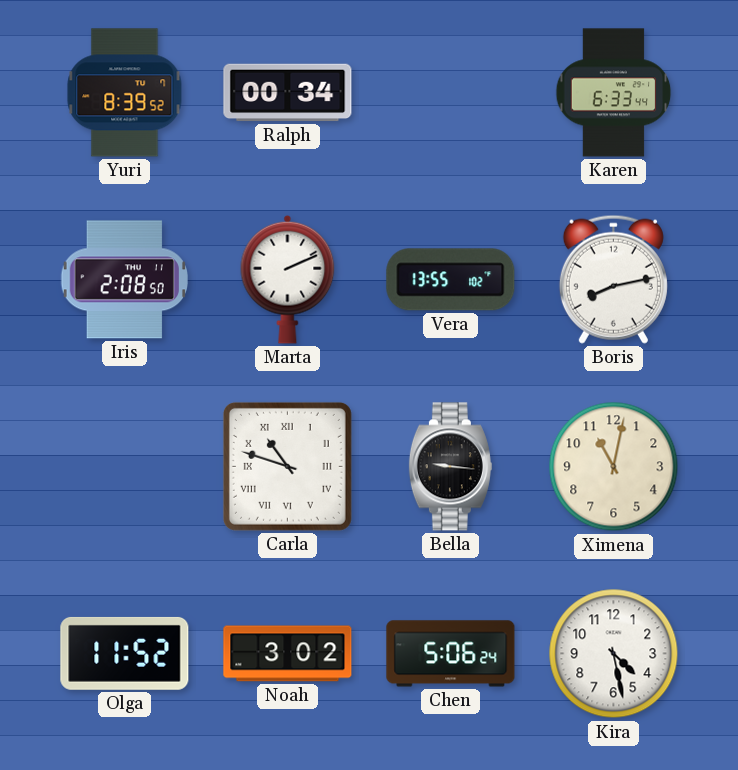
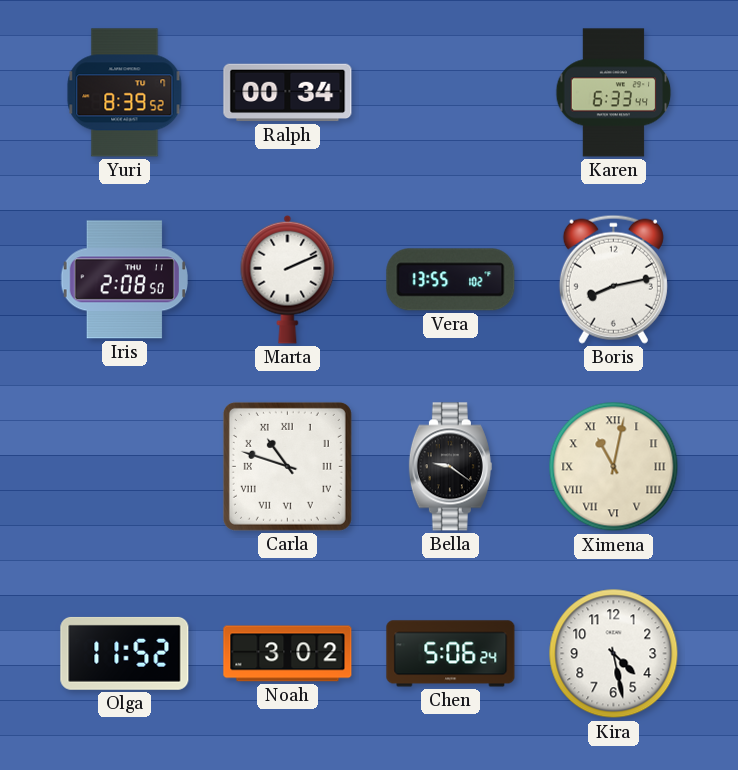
Bella: 9:16 -> 9:21
Ximena numerals: Arabic -> Roman
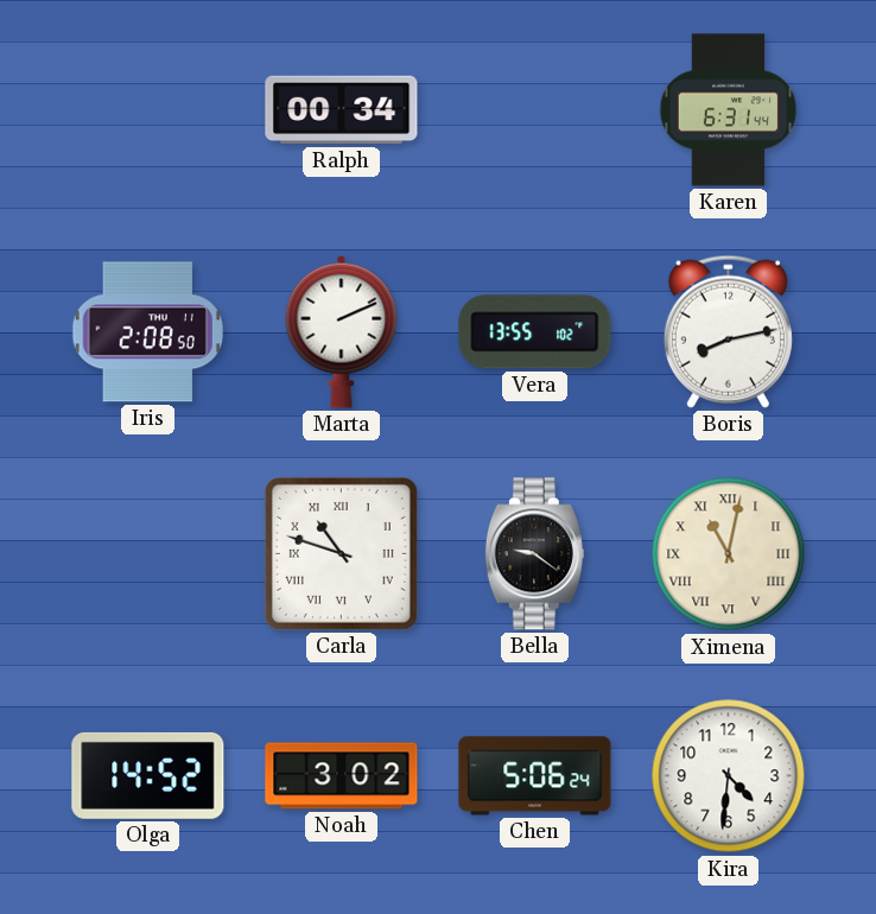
Yuri: 8:39 -> none
Karen: 6:33 -> 6:31
Olga: 11:52 -> 14:52
Kira: 4:28 -> 4:31
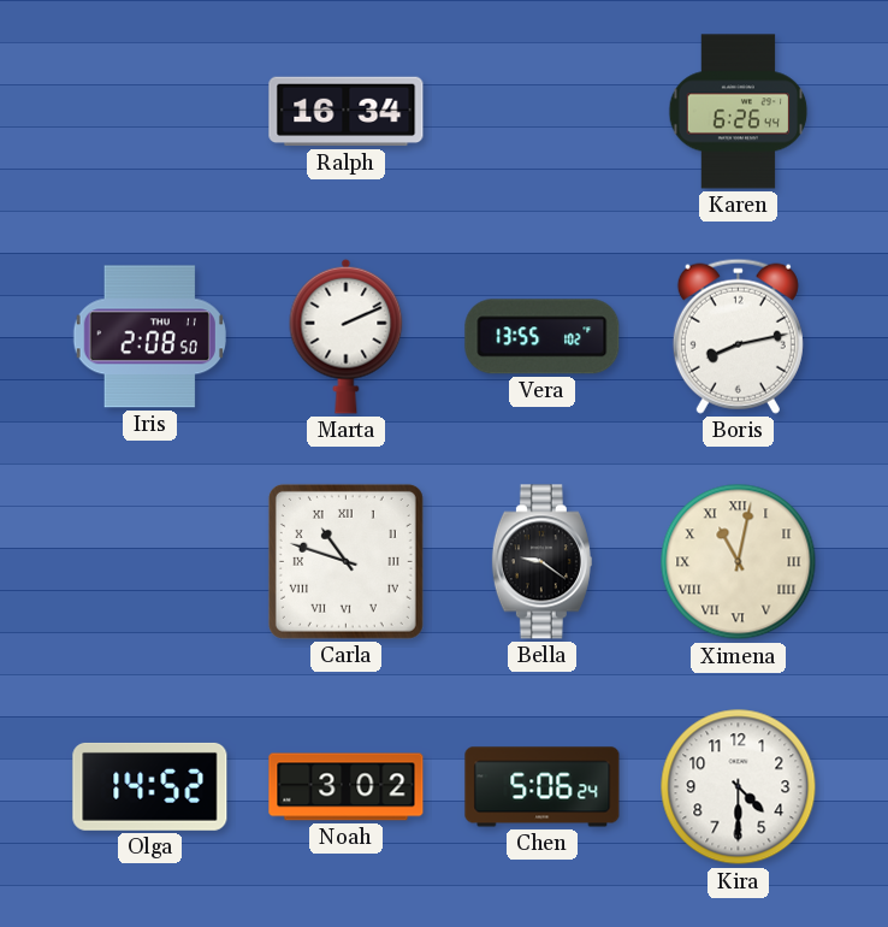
Ralph: 00:34 -> 16:34
Karen: 6:31 -> 6:26
Kira: 4:31 -> 4:30
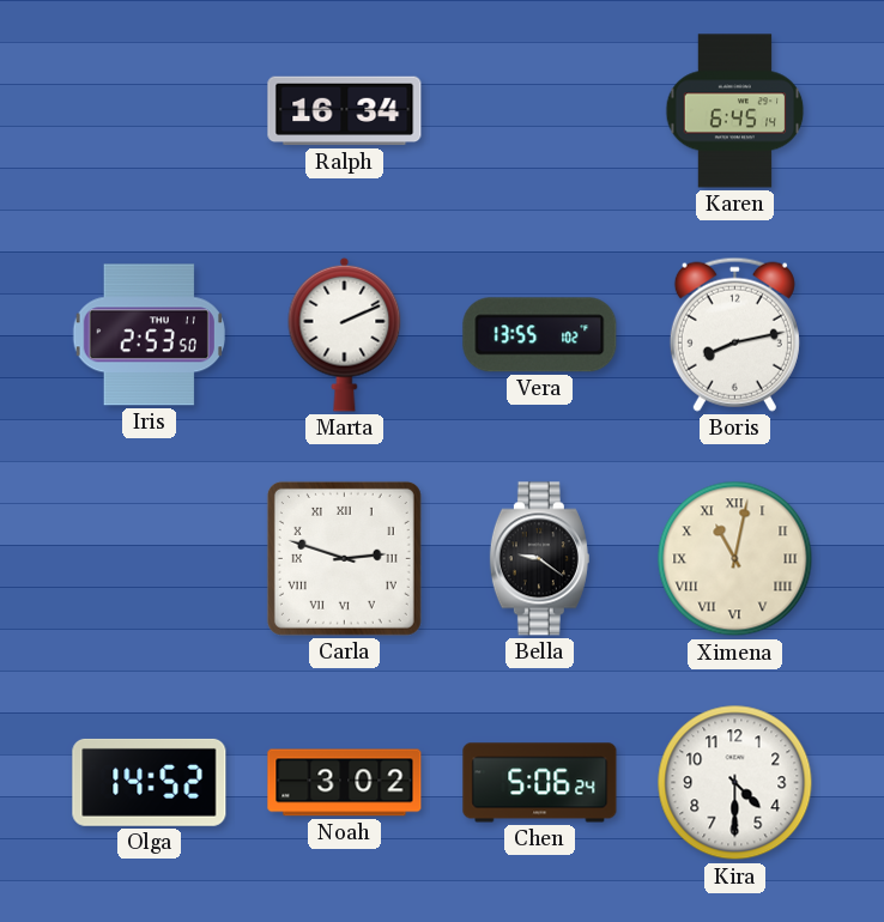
Karen: 6:26 -> 6:45
Iris: 2:08 -> 2:53
Carla: 10:48 -> 2:48
